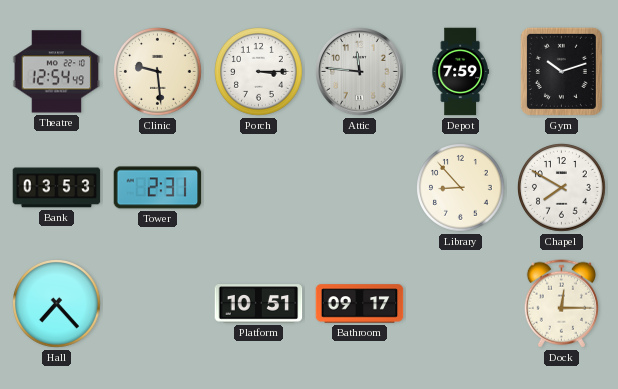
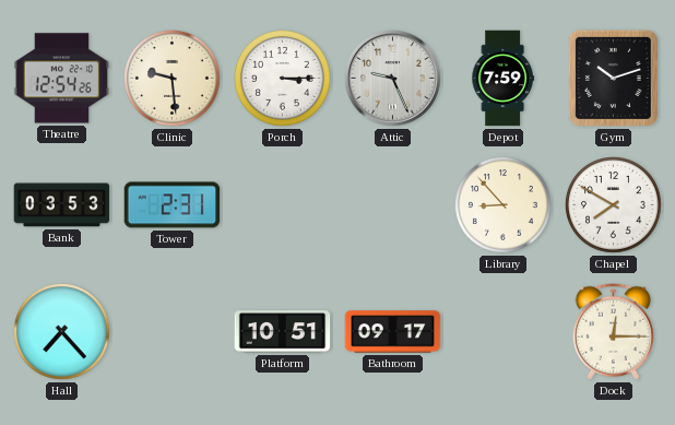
Theatre: 12:54:49 -> 12:54:26
Attic: 11:46 -> 9:26
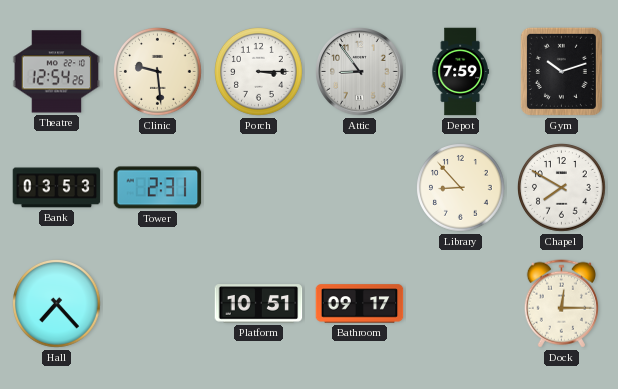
Attic: 9:26 -> 8:54
